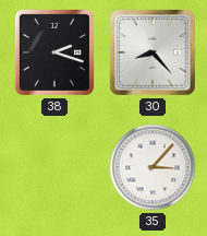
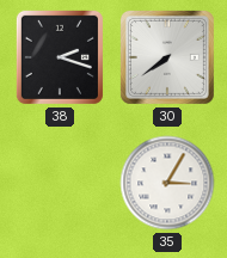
30: 8:23 -> 7:39
35: 3:07 -> 3:05
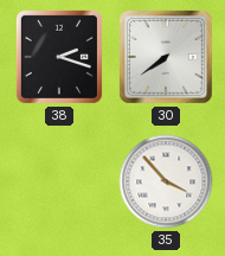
35: 3:05 -> 3:53
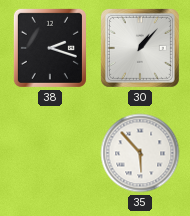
30: 7:39 -> 1:07
35: 3:53 -> 5:53
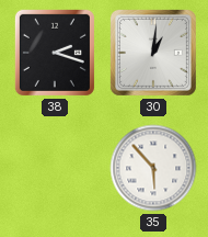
30: 1:07 -> 1:01
